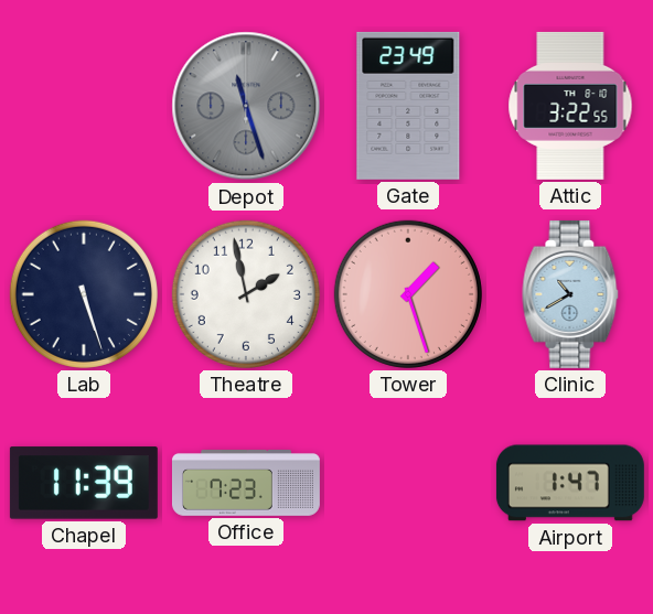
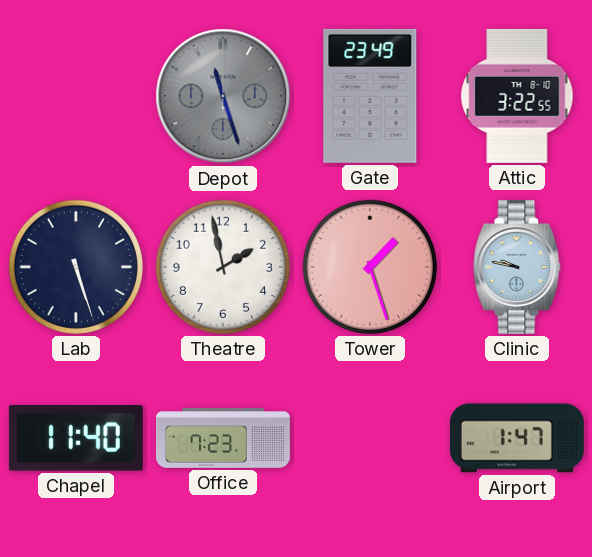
Clinic: 10:40 -> 9:47
Chapel: 11:39 -> 11:40
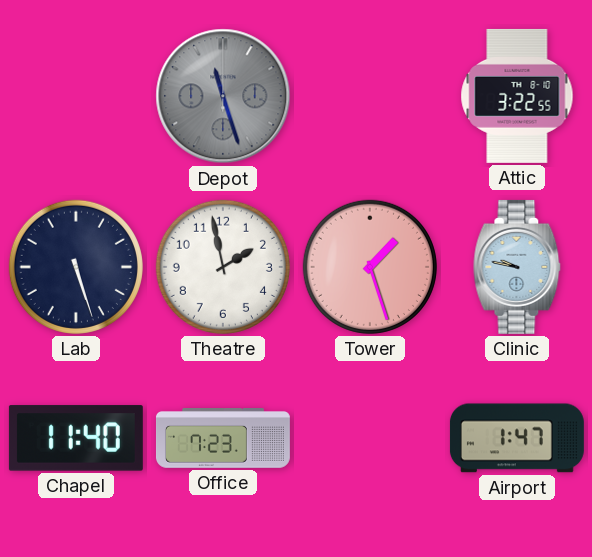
Gate: 23:49 -> none
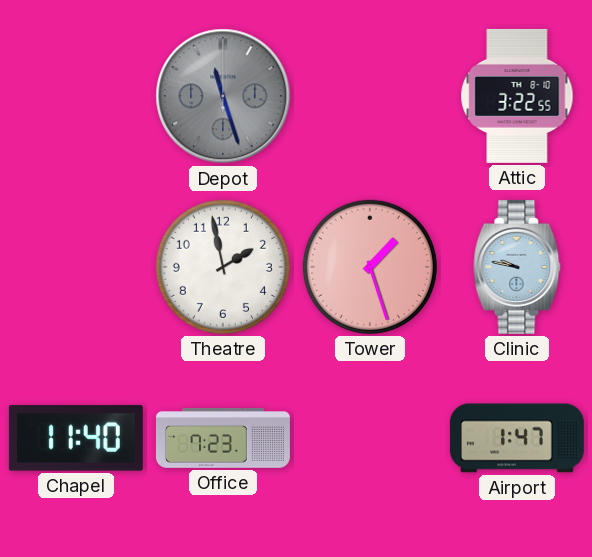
Lab: 5:27 -> none
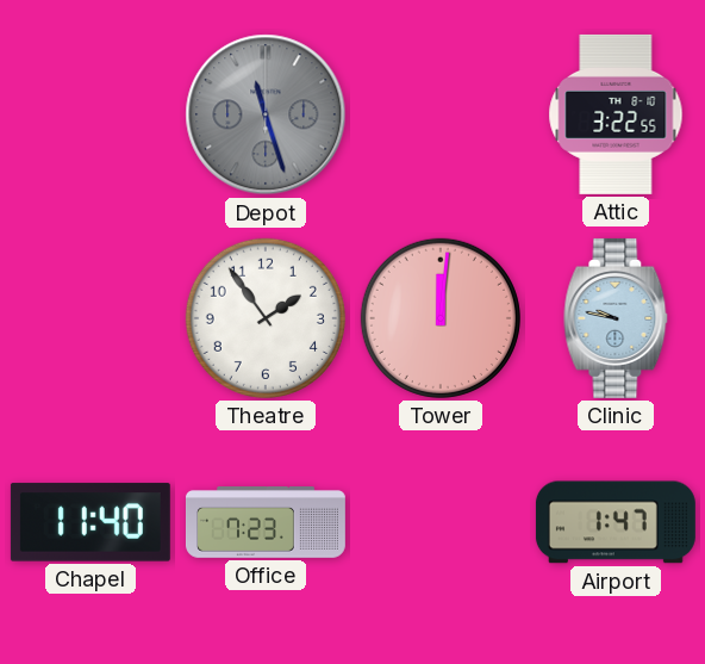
Theatre: 1:58 -> 1:54
Tower: 1:27 -> 12:01
